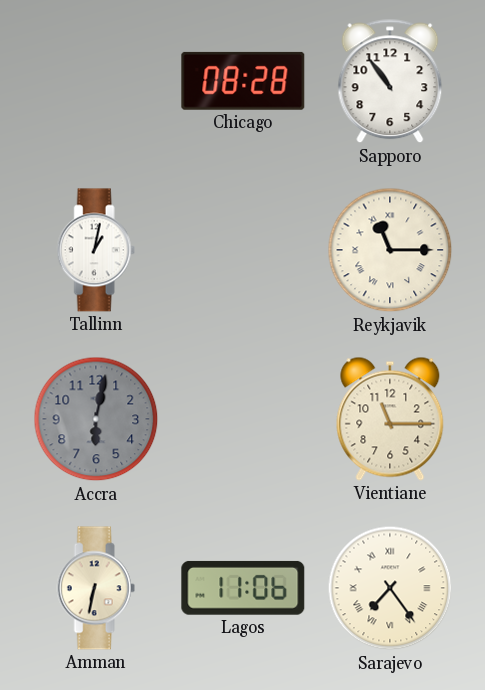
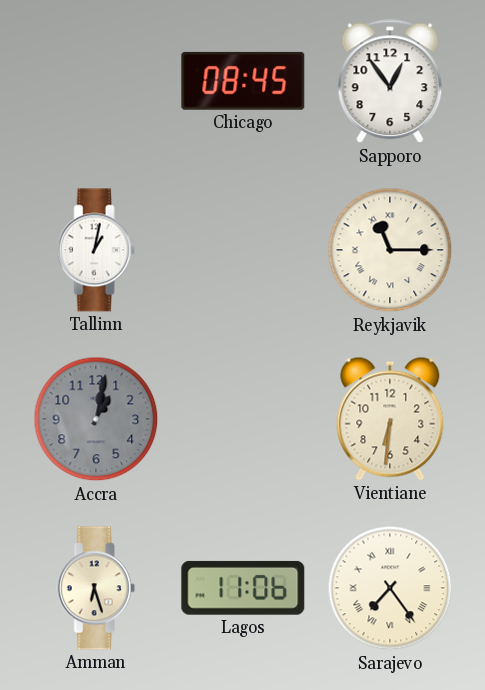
Chicago: 08:28 -> 08:45
Sapporo: 10:54 -> 12:54
Accra: 6:02 -> 1:02
Vientiane: 11:15 -> 6:31
Amman: 6:32 -> 6:27
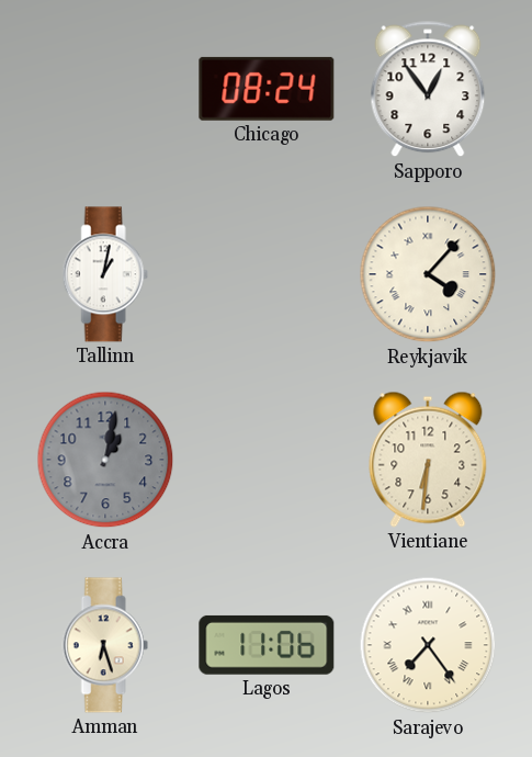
Chicago: 08:45 -> 08:24
Reykjavik: 11:15 -> 4:07
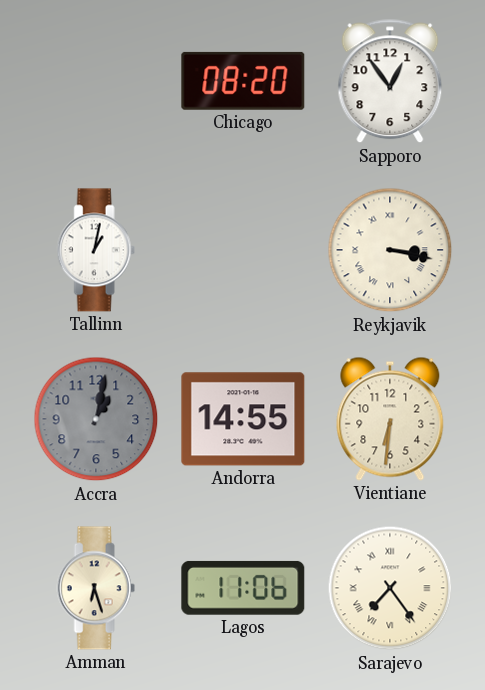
Chicago: 08:24 -> 08:20
Reykjavik: 4:07 -> 3:17
Andorra: none -> 14:55
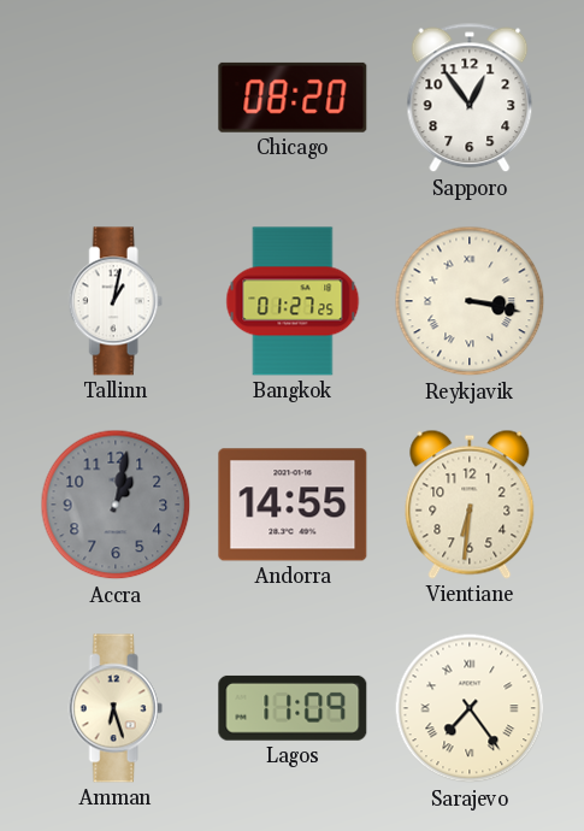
Bangkok: none -> 01:27
Lagos: 11:06 -> 11:09
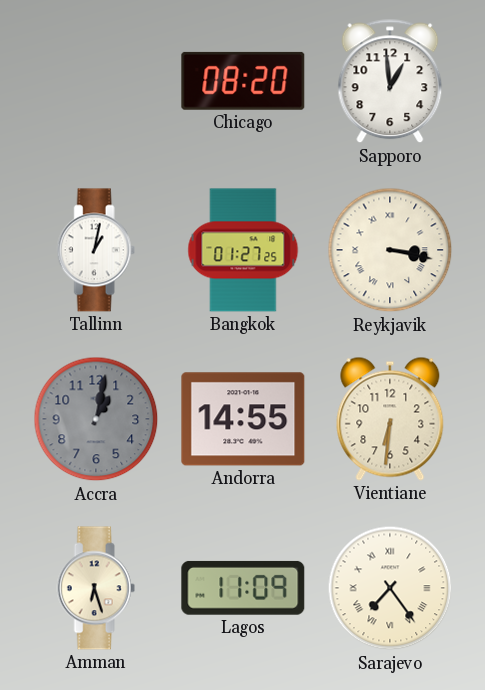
Sapporo: 12:54 -> 12:59
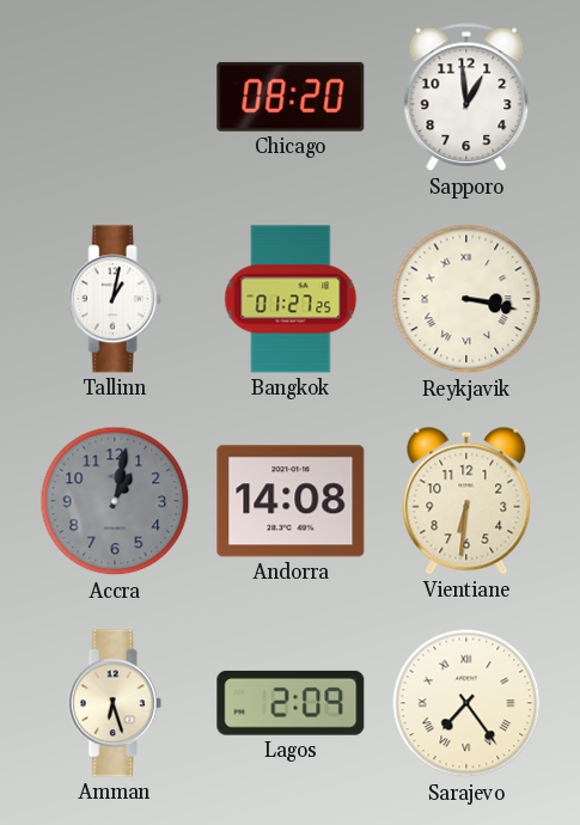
Andorra: 14:55 -> 14:08
Lagos: 11:09 -> 2:09
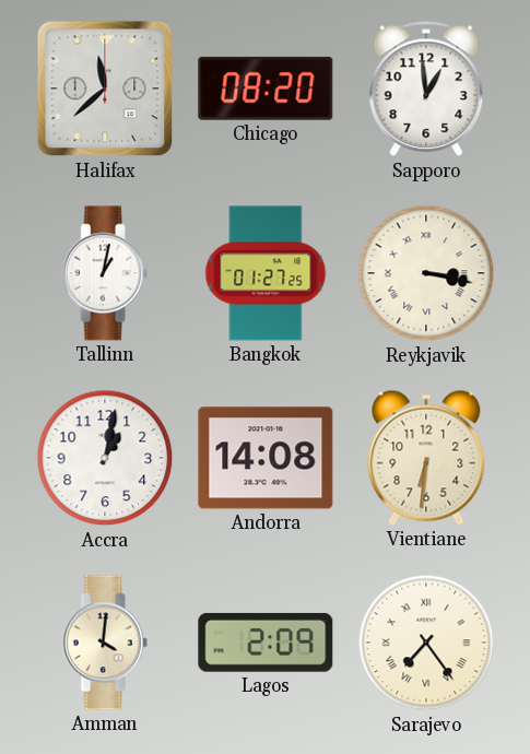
Halifax: none -> 11:38
Accra dial: grey -> white
Amman: 6:27 -> 4:01
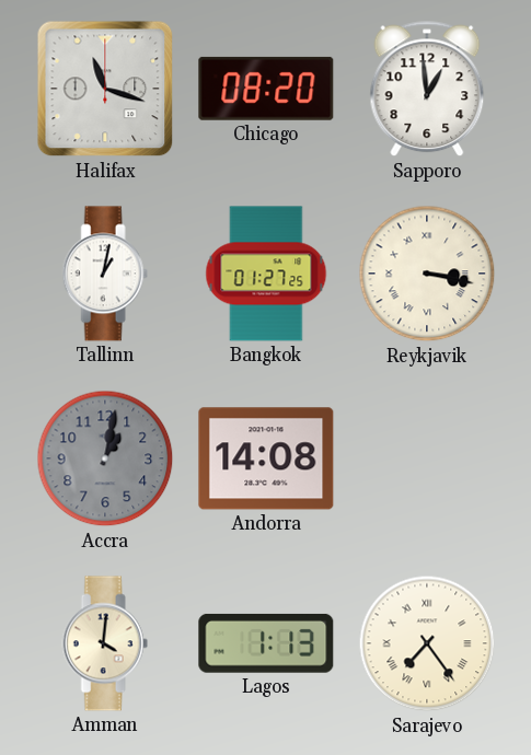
Halifax: 11:38 -> 11:18
Accra dial: white -> grey
Vientiane: 6:31 -> none
Lagos: 2:09 -> 1:13
